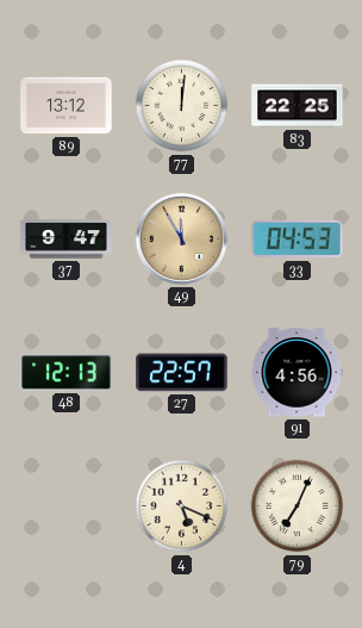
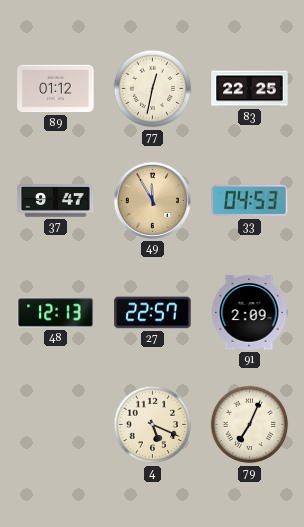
89: 13:12 -> 01:12
77: 12:01 -> 12:32
91: 4:56 -> 2:09
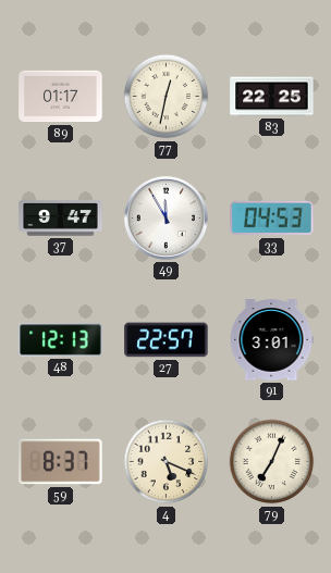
89: 01:12 -> 01:17
49 dial: champagne -> white
91: 2:09 -> 3:01
59: none -> 8:37
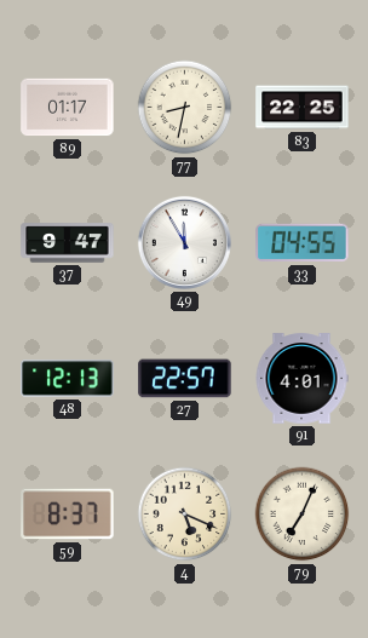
77: 12:32 -> 8:32
33: 04:53 -> 04:55
91: 3:01 -> 4:01
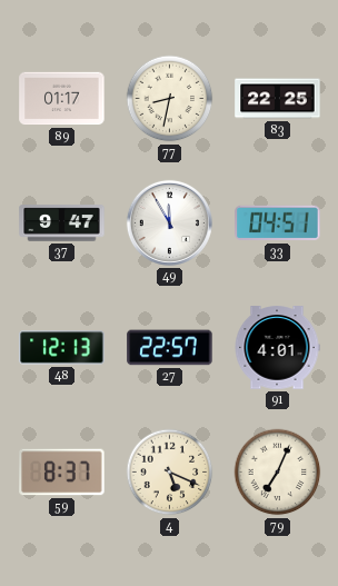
33: 04:55 -> 04:51
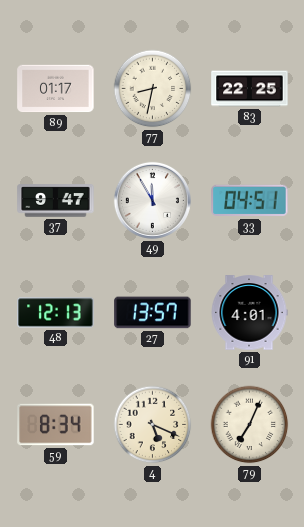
27: 22:57 -> 13:57
59: 8:37 -> 8:34
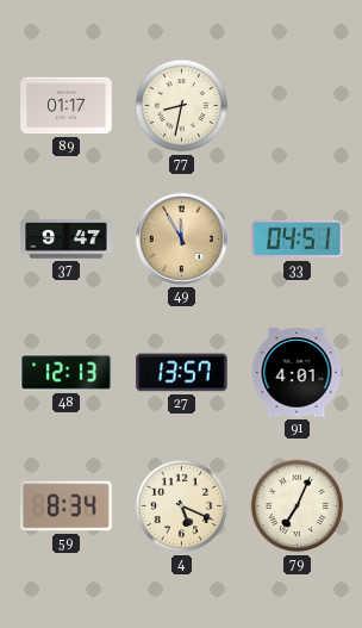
83: 22:25 -> none
49 dial: white -> champagne
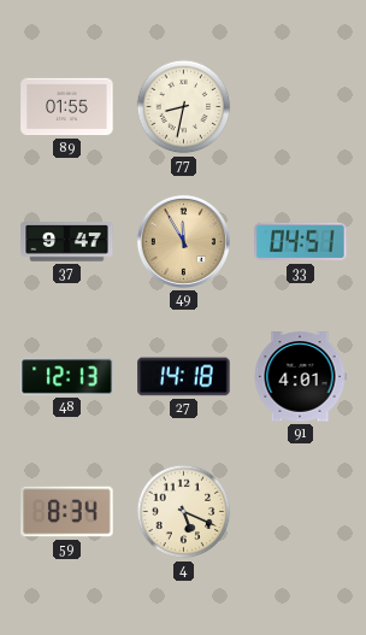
89: 01:17 -> 01:55
27: 13:57 -> 14:18
79: 7:04 -> none
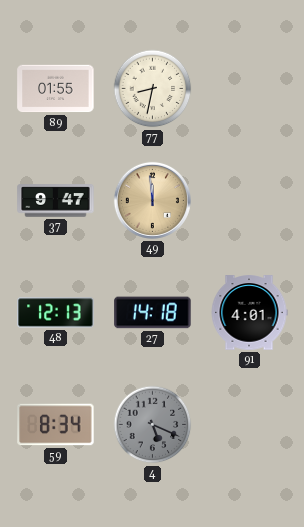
49: 11:55 -> 11:59
33: 04:51 -> none
4 dial: cream -> grey
